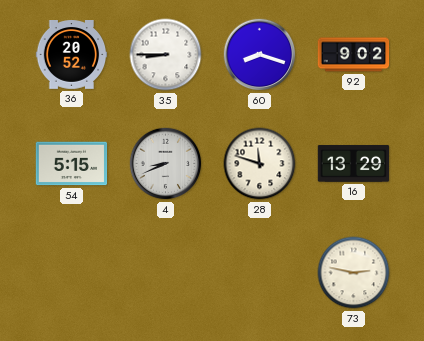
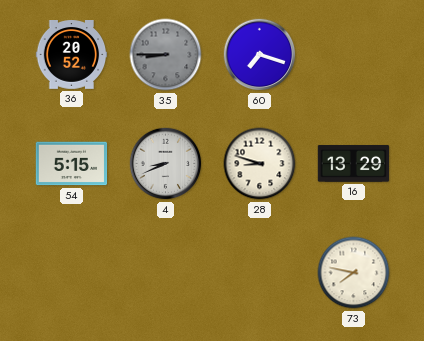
35 dial: white -> grey
60: 8:18 -> 7:18
92: 9:02 -> none
28: 11:48 -> 8:48
73: 2:47 -> 7:47
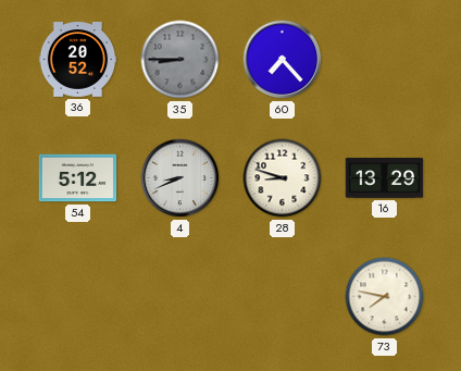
60: 7:18 -> 7:23
54: 5:15 -> 5:12
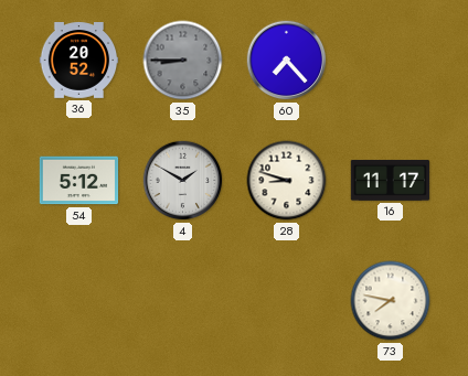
4: 8:41 -> 1:50
16: 13:29 -> 11:17
